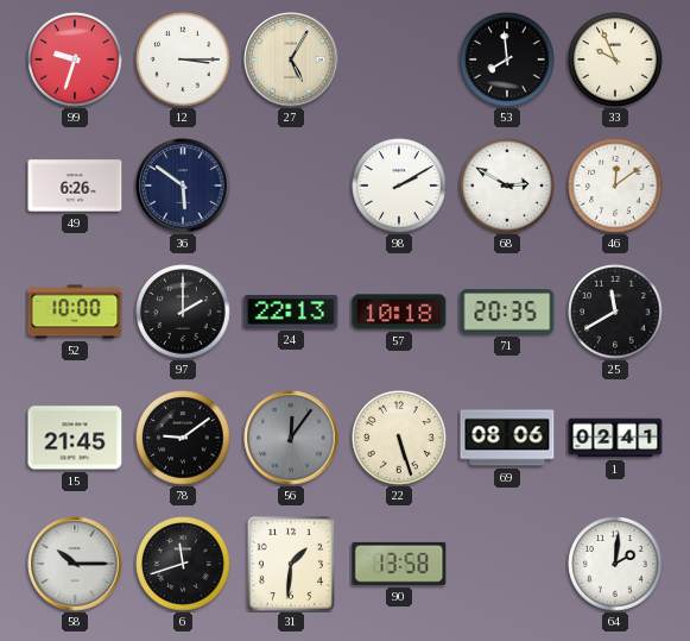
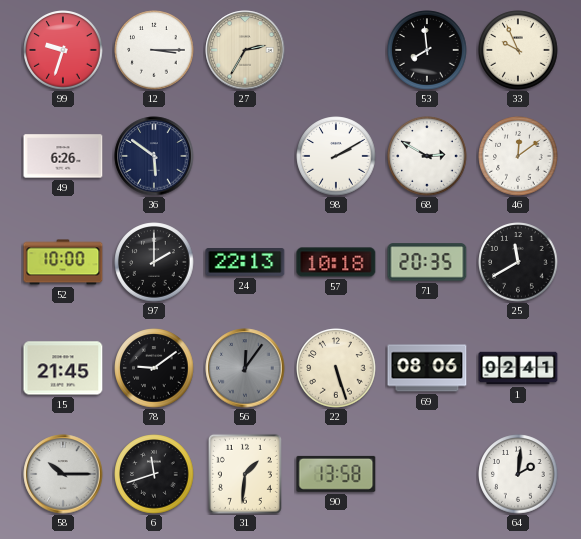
27: 5:05 -> 2:35
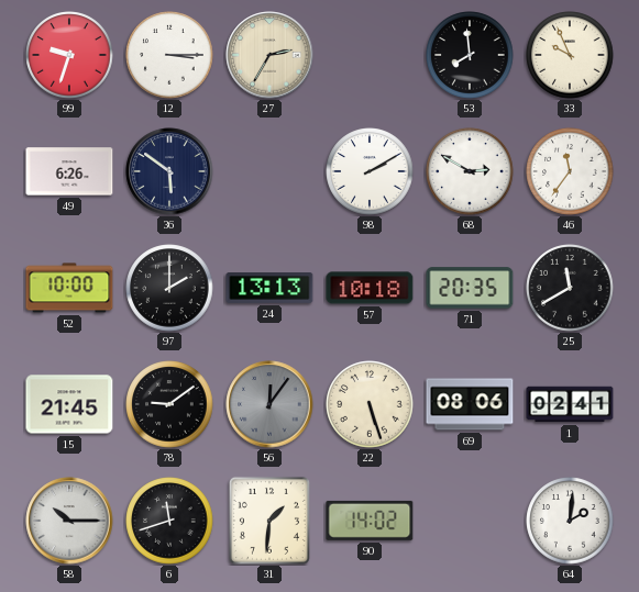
46: 12:09 -> 11:36
24: 22:13 -> 13:13
90: 13:58 -> 14:02
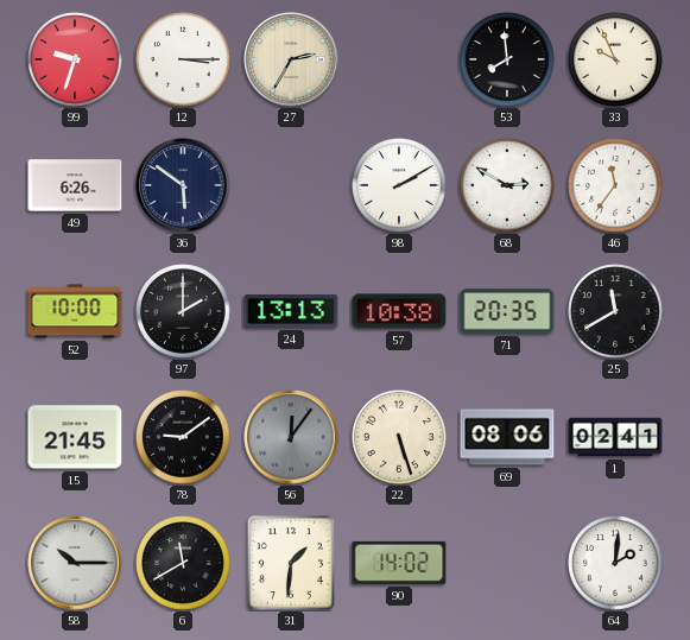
57: 10:18 -> 10:38
6: 11:42 -> 11:40
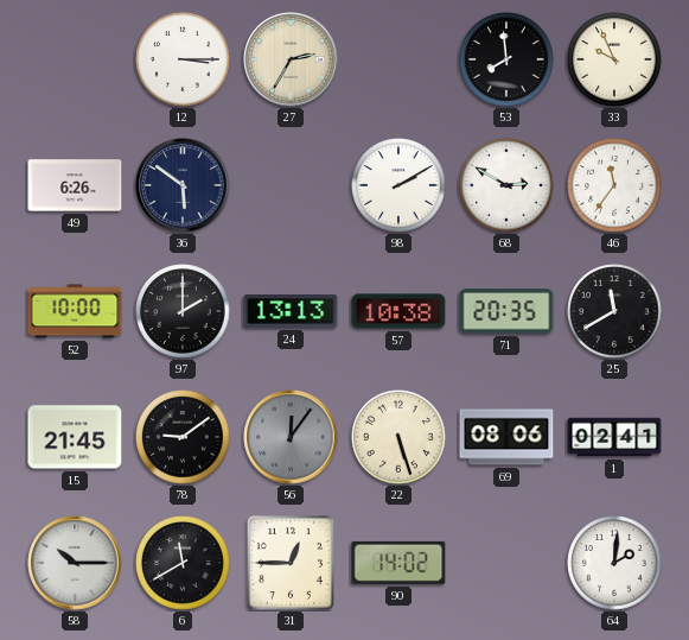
99: 9:33 -> none
31: 1:31 -> 12:45
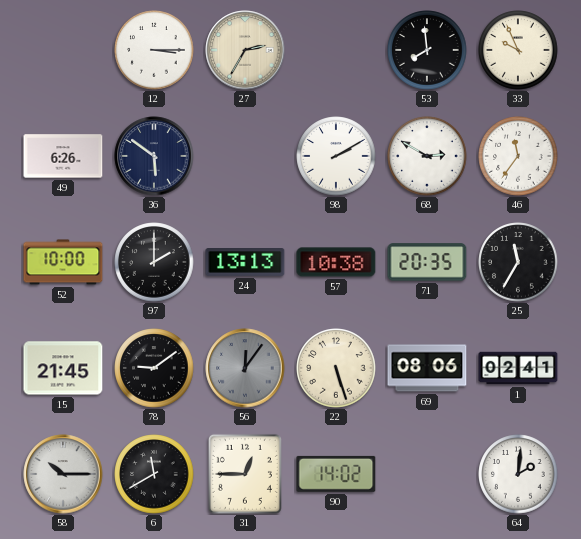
25: 11:40 -> 11:35
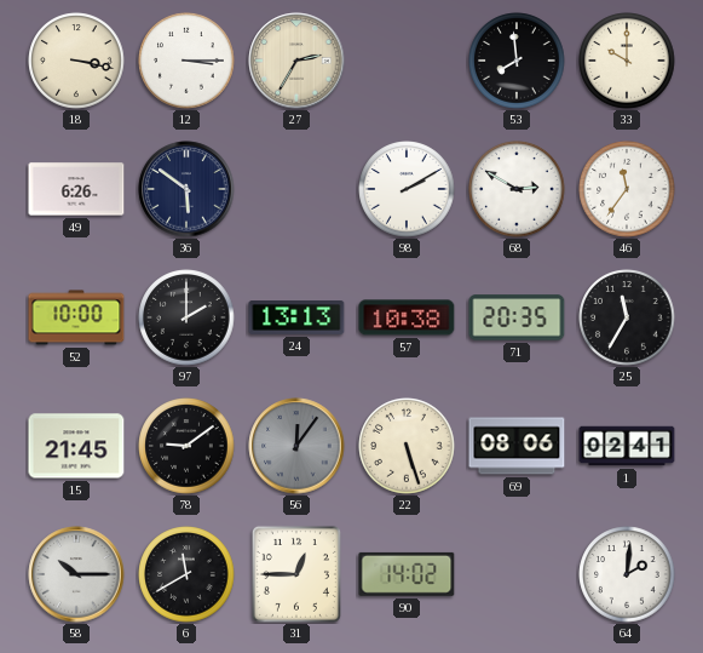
18: none -> 3:17
33: 9:56 -> 10:00
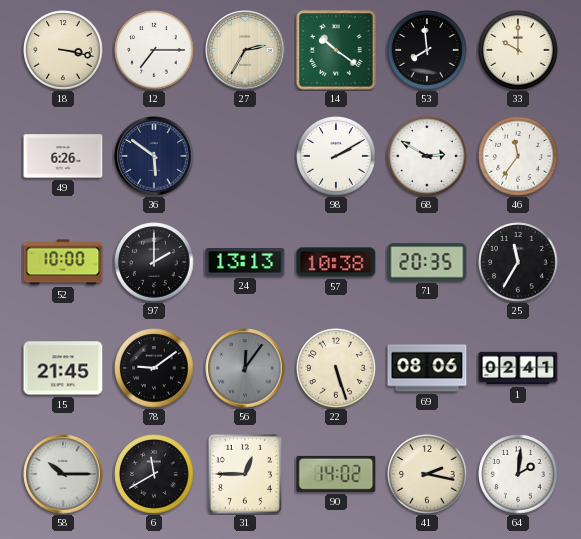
12: 3:15 -> 7:15
14: none -> 10:21
41: none -> 2:17
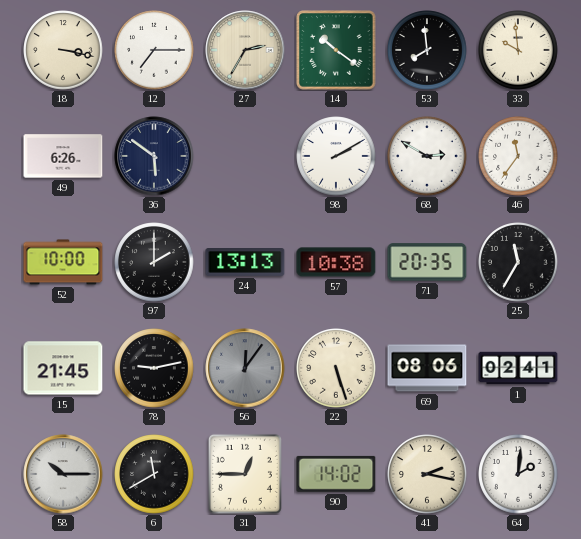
33: 10:00 -> 9:59
78: 9:09 -> 9:13
